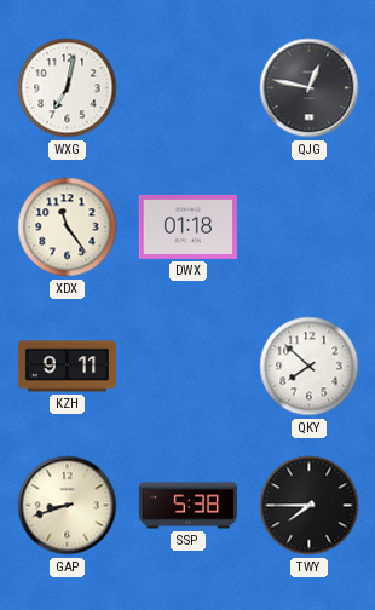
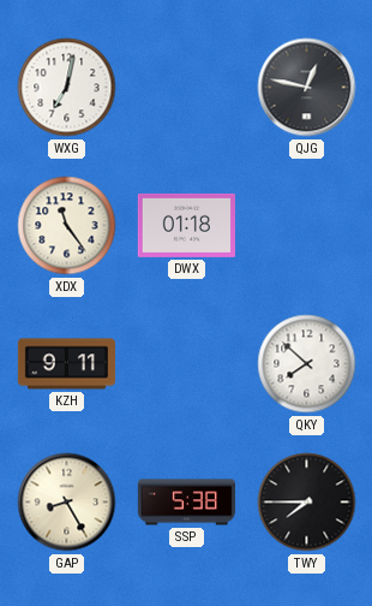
GAP: 8:42 -> 8:25
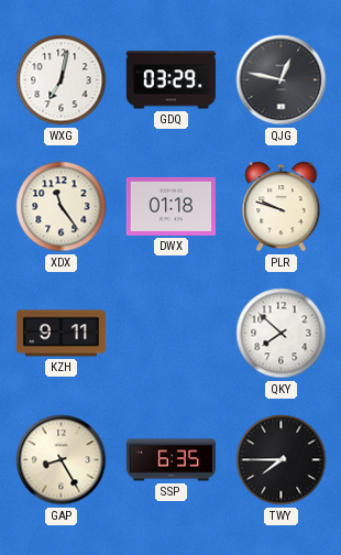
GDQ: none -> 03:29
PLR: none -> 9:48
SSP: 5:38 -> 6:35
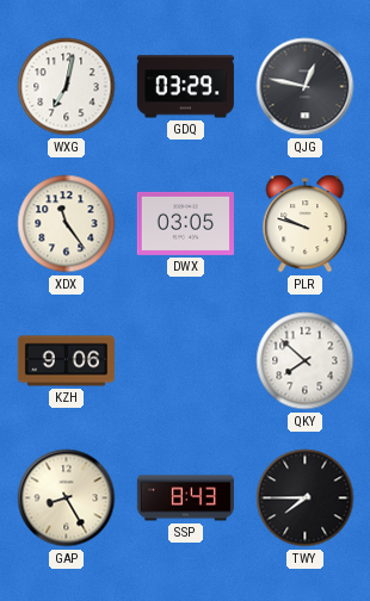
DWX: 01:18 -> 03:05
KZH: 9:11 -> 9:06
SSP: 6:35 -> 8:43
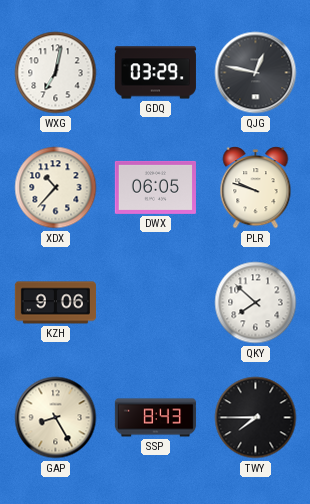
XDX: 11:24 -> 10:37
DWX: 03:05 -> 06:05
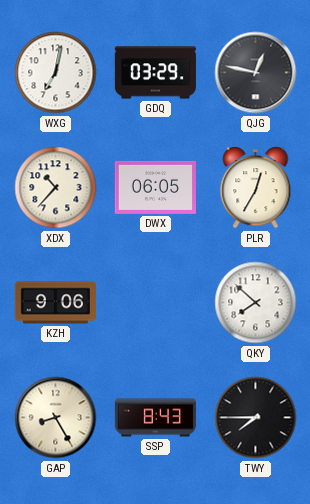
PLR: 9:48 -> 12:35
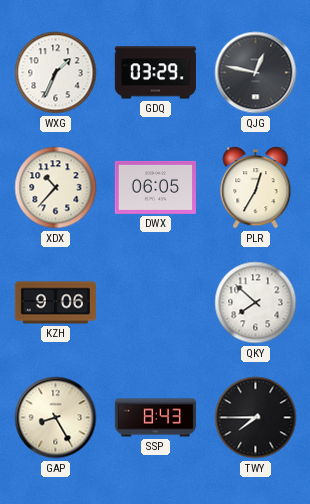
WXG: 7:02 -> 1:34
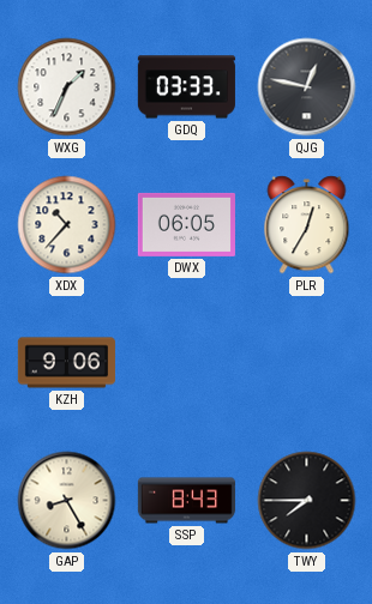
GDQ: 03:29 -> 03:33
QKY: 7:52 -> none
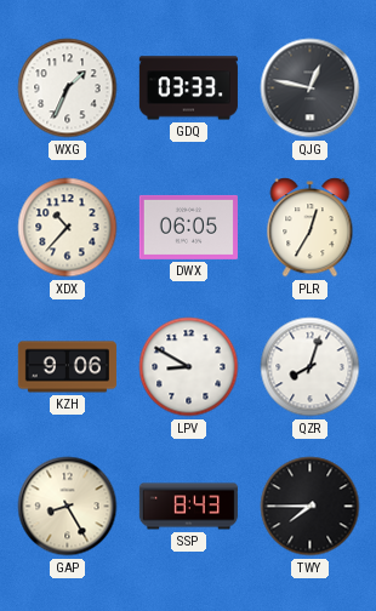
LPV: none -> 8:50
QZR: none -> 8:03
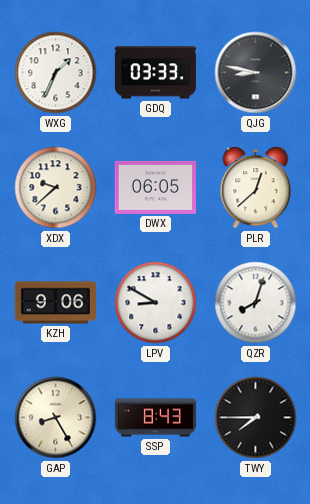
QJG: 12:47 -> 8:47
XDX: 10:37 -> 9:38
PLR: 12:35 -> 12:38
